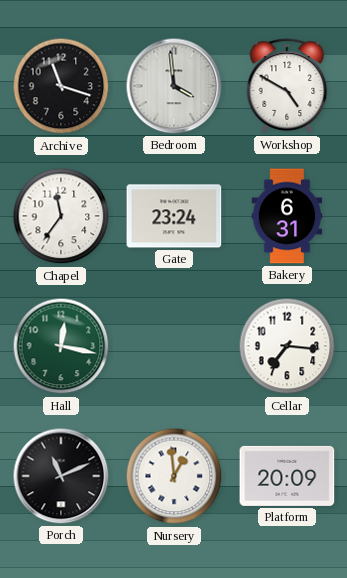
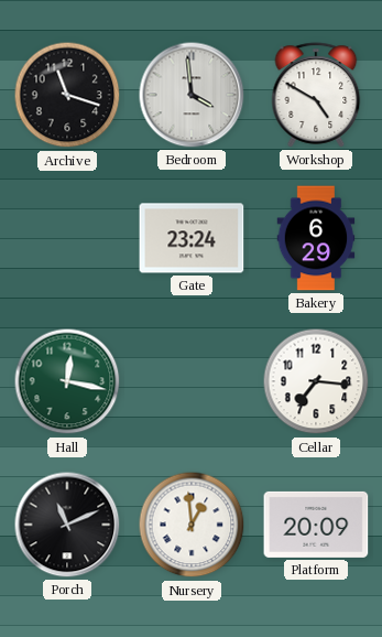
Chapel: 11:36 -> none
Bakery: 6:31 -> 6:29
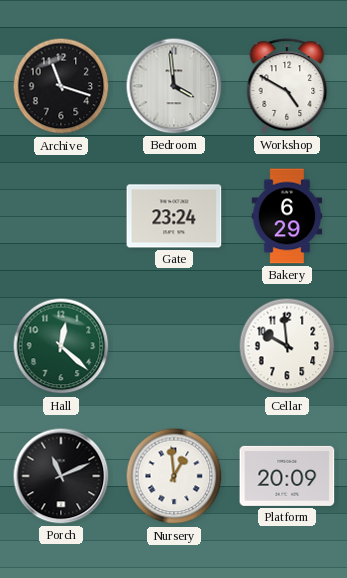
Hall: 12:17 -> 12:22
Cellar: 7:16 -> 9:59
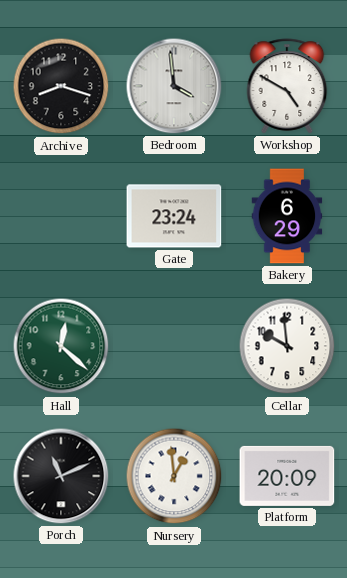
Archive: 11:18 -> 8:18
